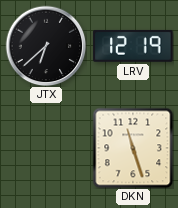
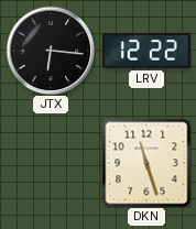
JTX: 6:38 -> 6:16
LRV: 12:19 -> 12:22
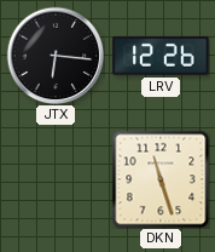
LRV: 12:22 -> 12:26
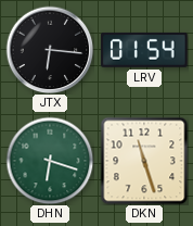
LRV: 12:26 -> 01:54
DHN: none -> 6:18
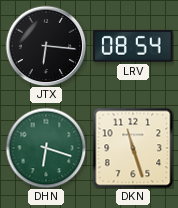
LRV: 01:54 -> 08:54
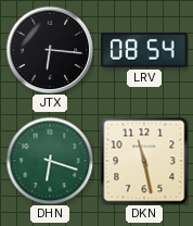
DKN: 11:27 -> 11:28
